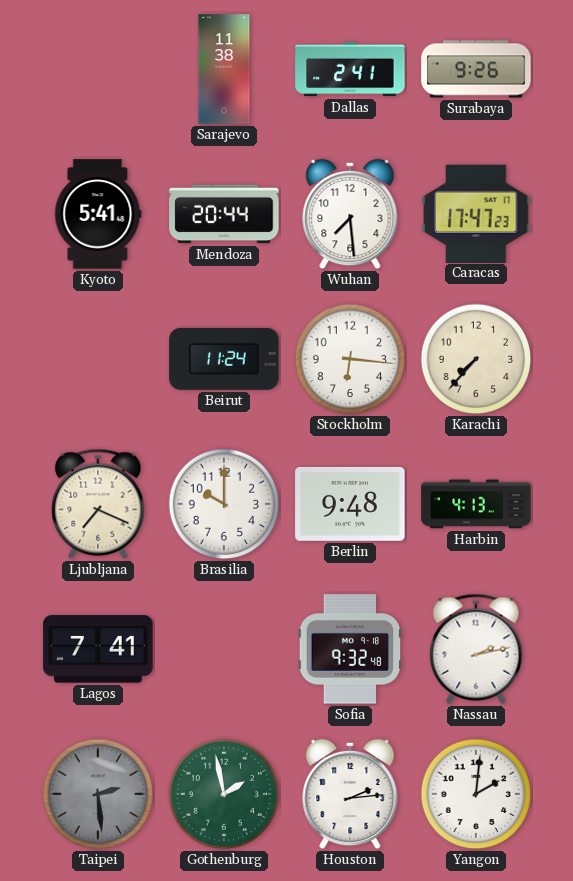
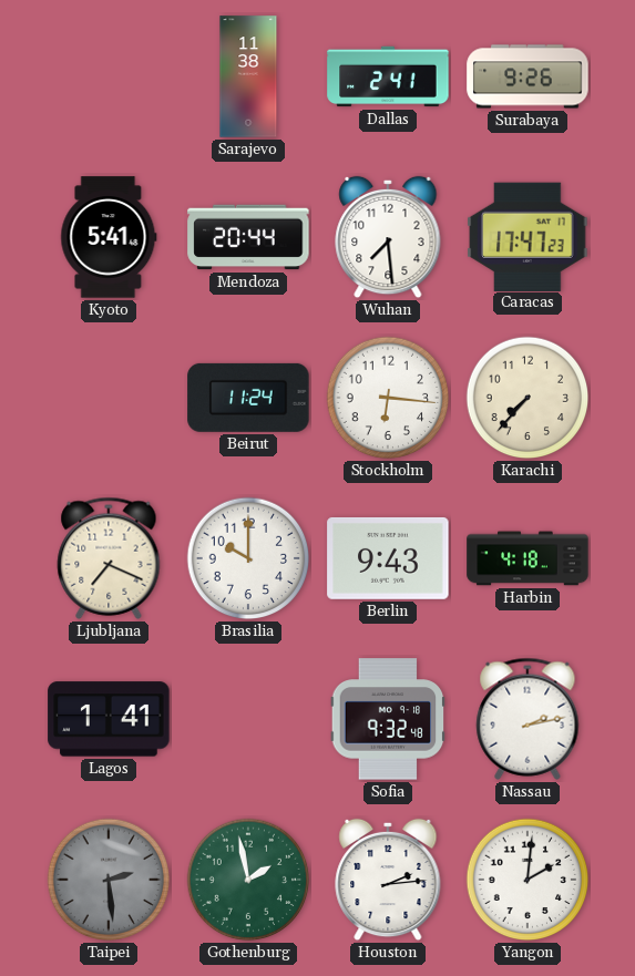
Berlin: 9:48 -> 9:43
Harbin: 4:13 -> 4:18
Lagos: 7:41 -> 1:41
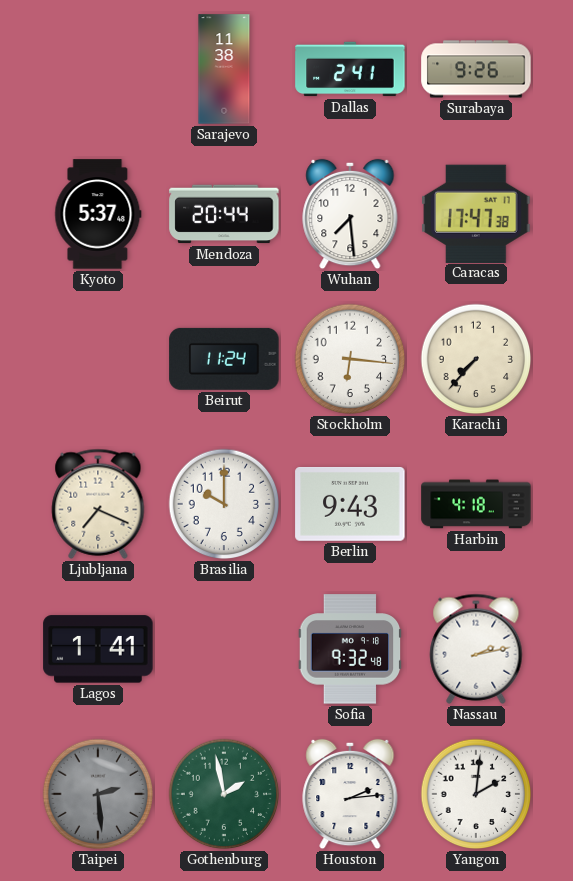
Kyoto: 5:41 -> 5:37
Caracas: 17:47:23 -> 17:47:38
